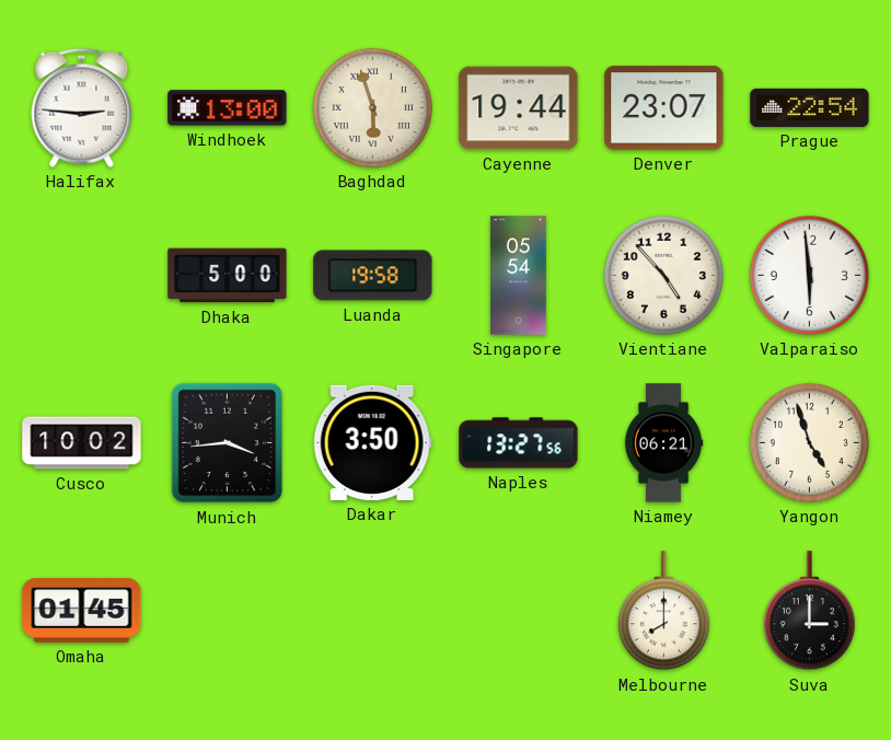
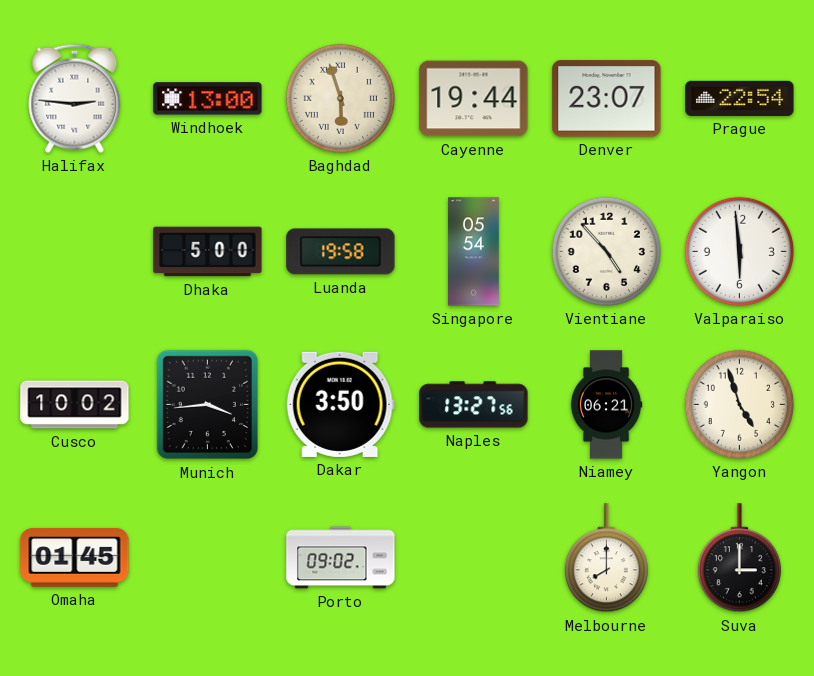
Porto: none -> 09:02
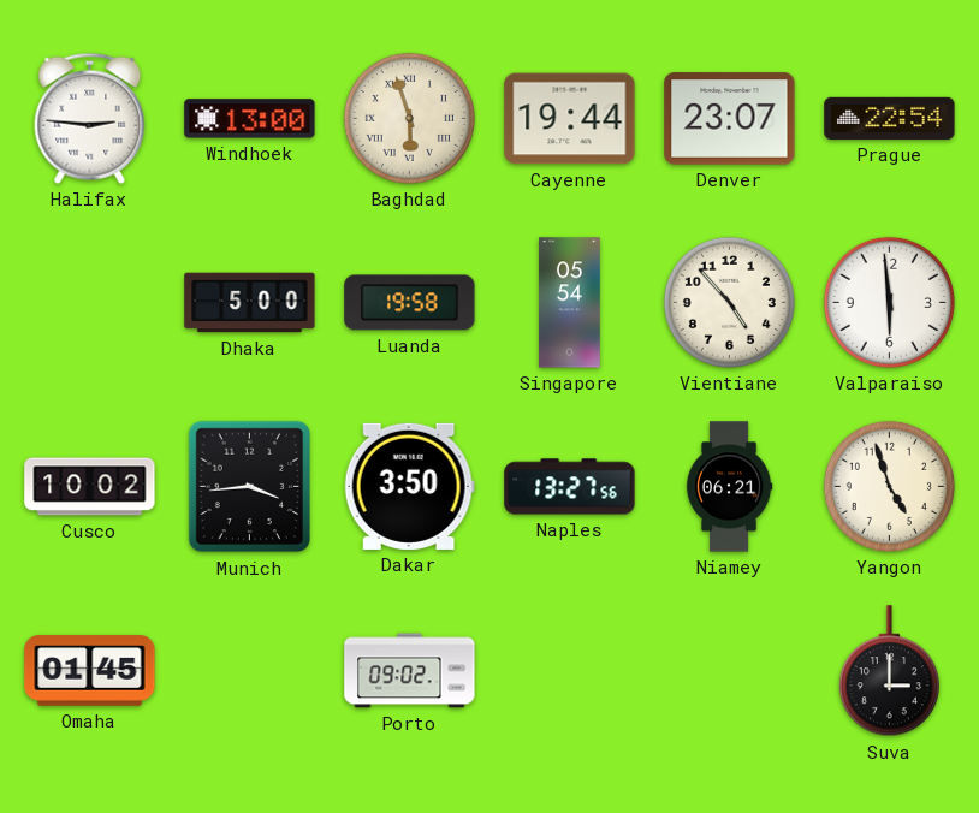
Melbourne: 8:00 -> none
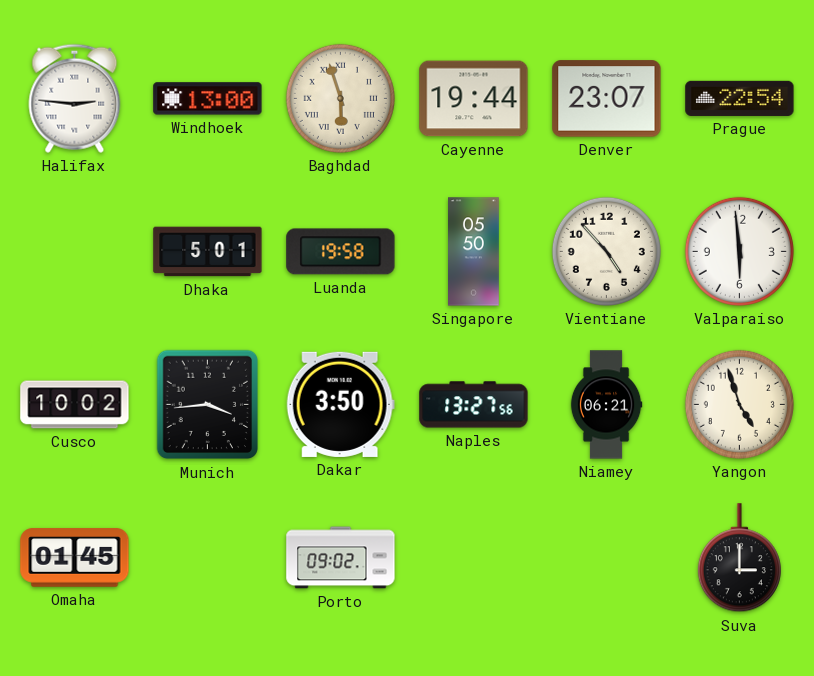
Dhaka: 5:00 -> 5:01
Singapore: 05:54 -> 05:50
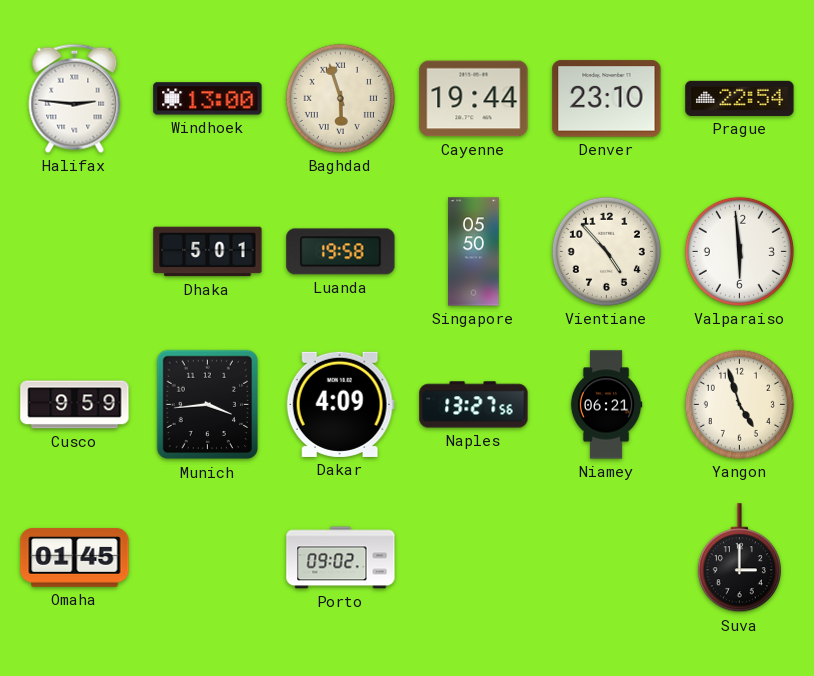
Denver: 23:07 -> 23:10
Cusco: 10:02 -> 9:59
Dakar: 3:50 -> 4:09
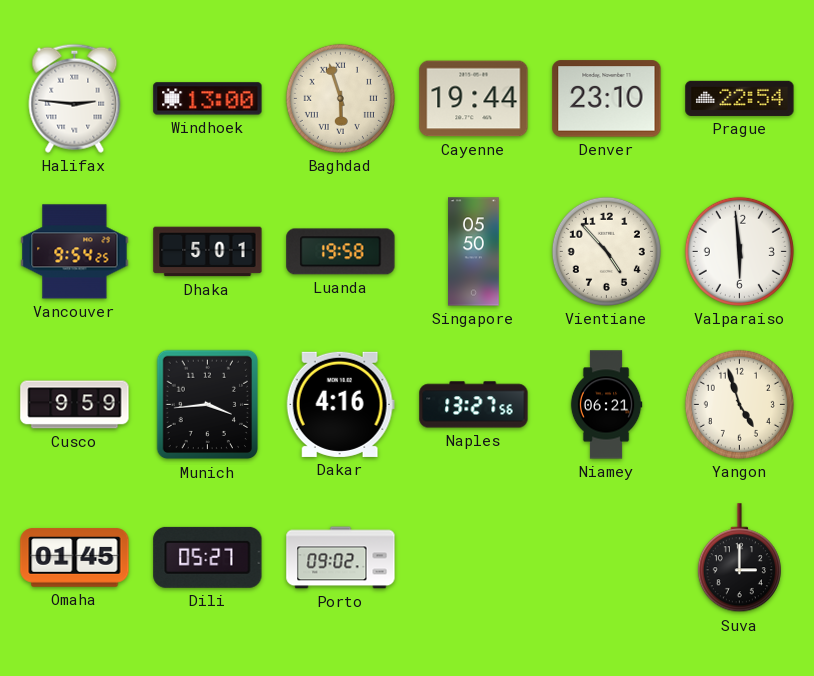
Vancouver: none -> 9:54
Dakar: 4:09 -> 4:16
Dili: none -> 05:27
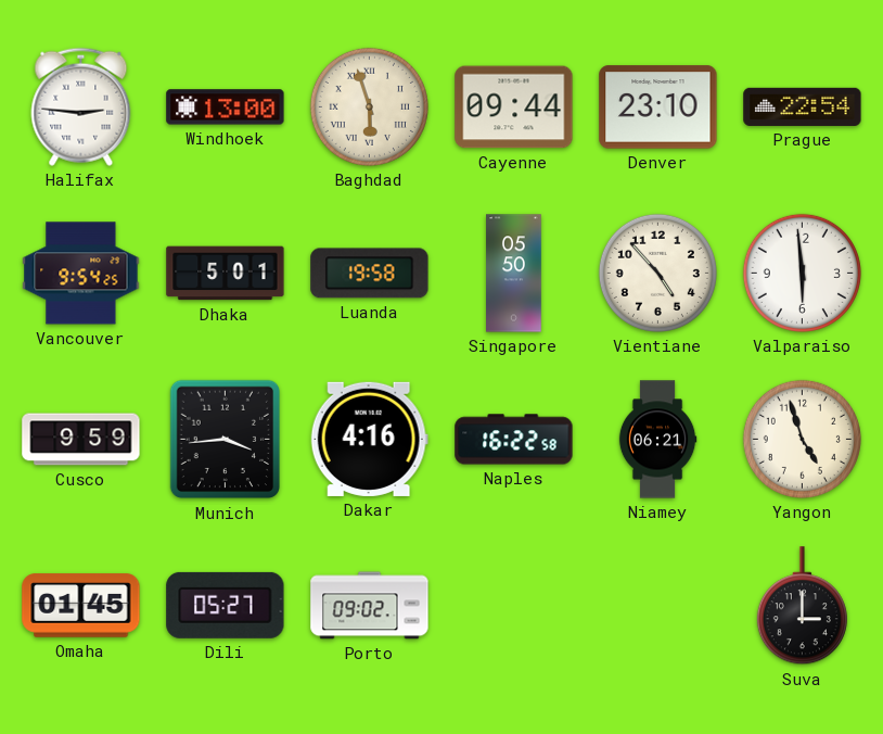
Cayenne: 19:44 -> 09:44
Naples: 13:27 -> 16:22
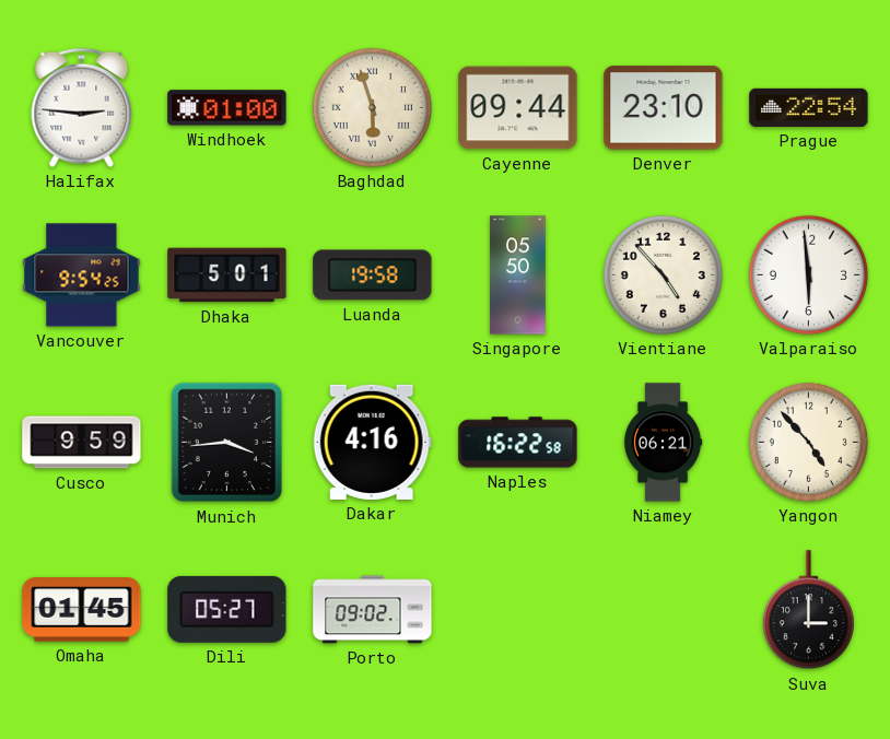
Windhoek: 13:00 -> 01:00
Yangon: 4:57 -> 4:53
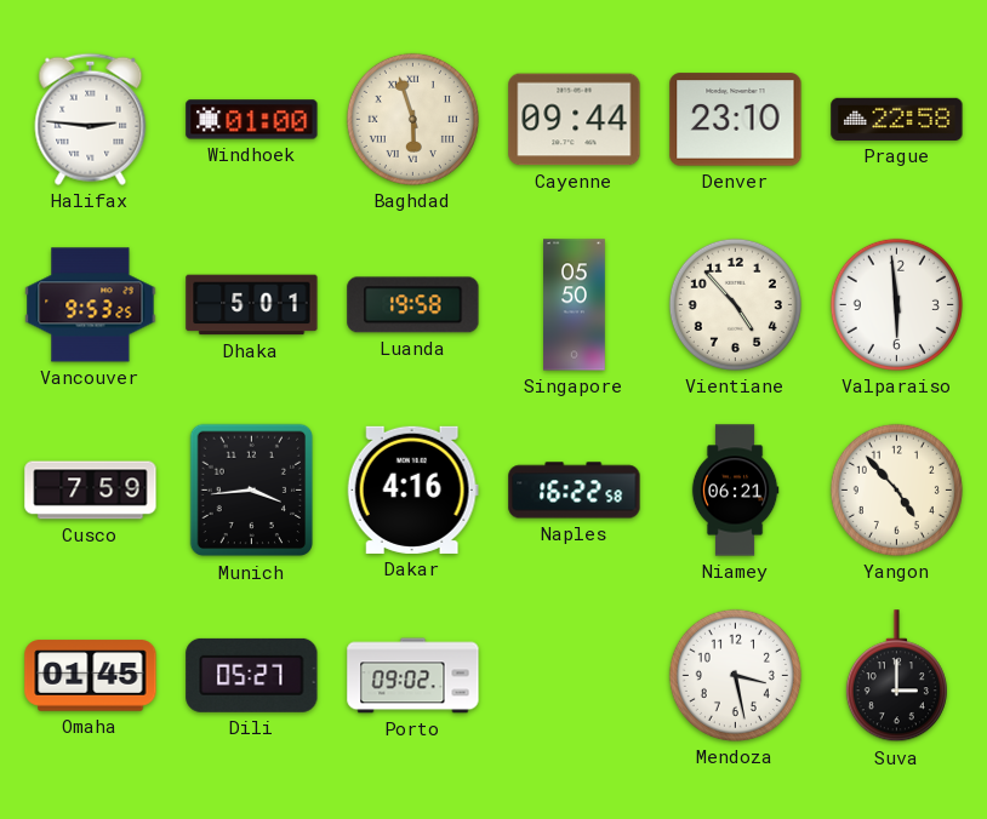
Prague: 22:54 -> 22:58
Vancouver: 9:54 -> 9:53
Cusco: 9:59 -> 7:59
Mendoza: none -> 3:28
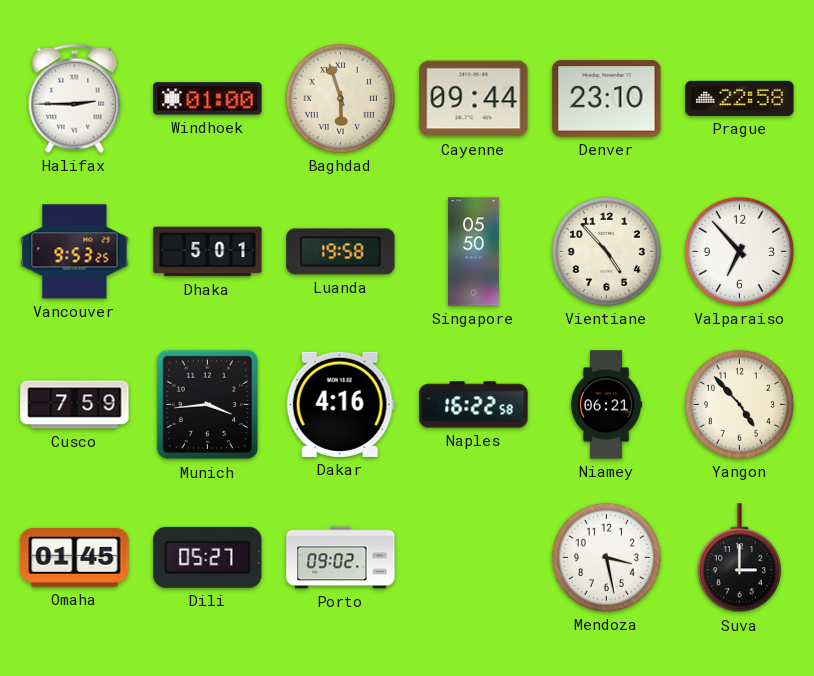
Halifax: 2:46 -> 2:45
Valparaiso: 5:59 -> 6:53
